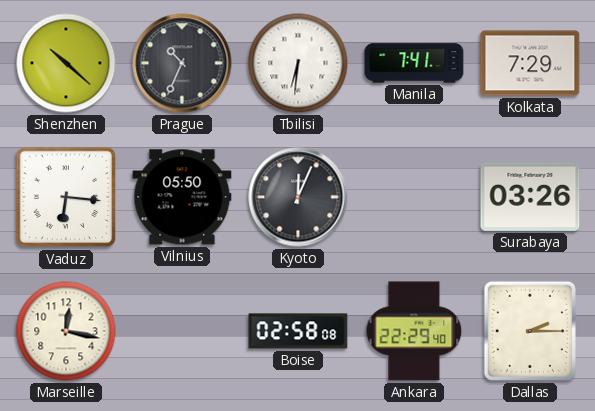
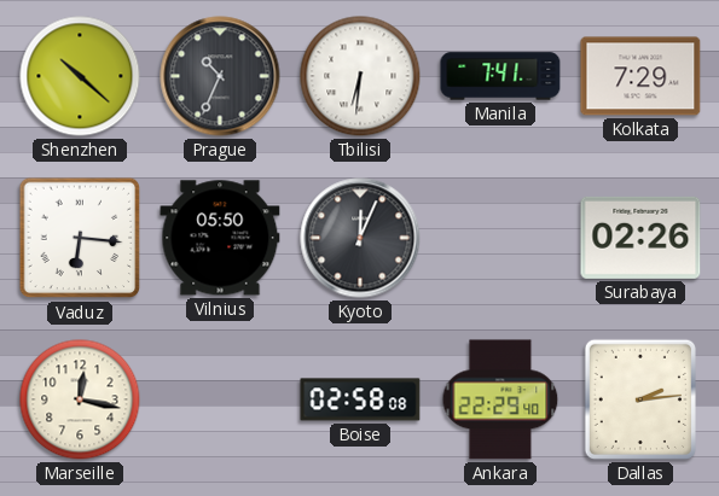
Surabaya: 03:26 -> 02:26
Dallas: 2:15 -> 2:14
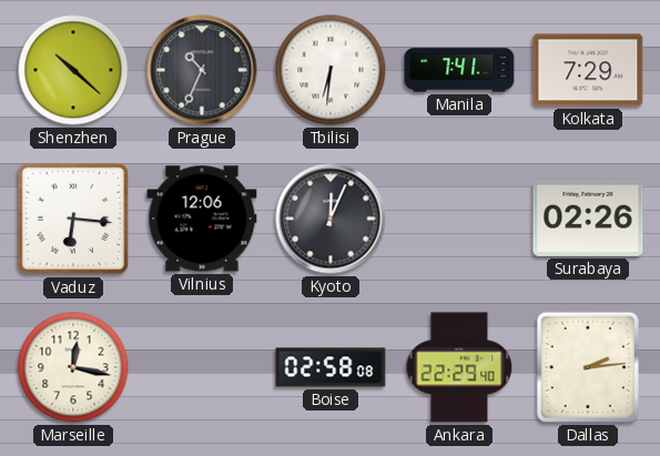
Vilnius: 05:50 -> 12:06
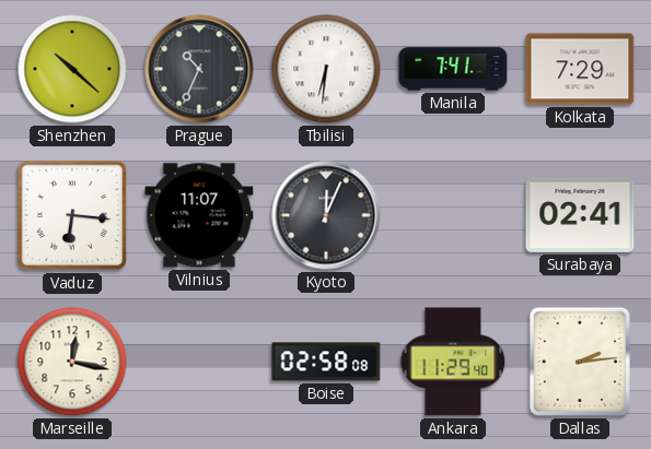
Vilnius: 12:06 -> 11:07
Surabaya: 02:26 -> 02:41
Ankara: 22:29 -> 11:29
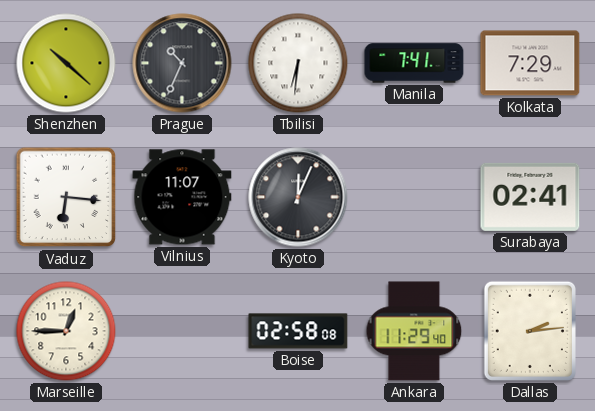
Marseille: 12:17 -> 12:45
